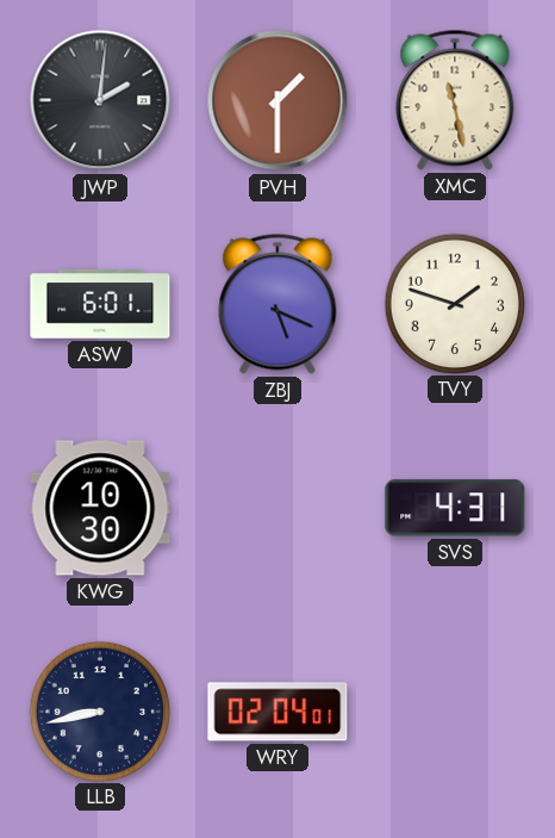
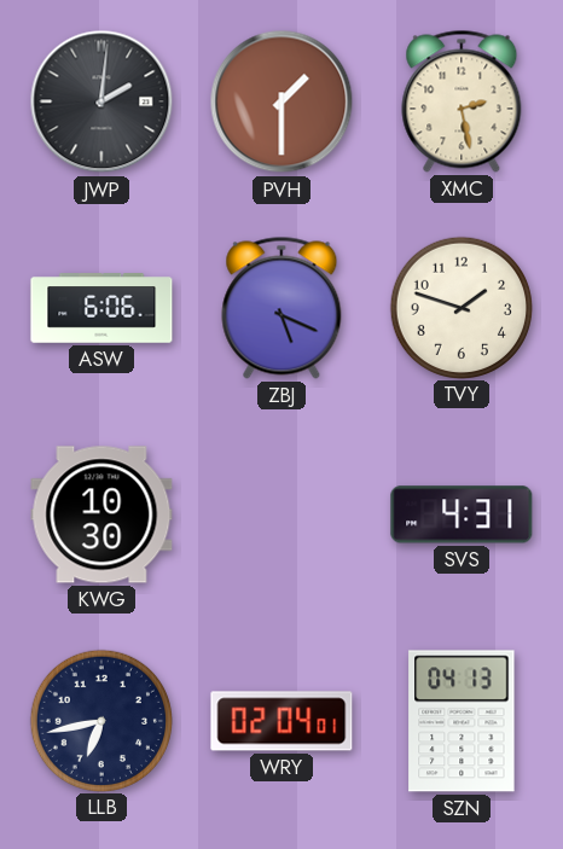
XMC: 11:28 -> 2:28
ASW: 6:01 -> 6:06
LLB: 8:43 -> 6:43
SZN: none -> 04:13
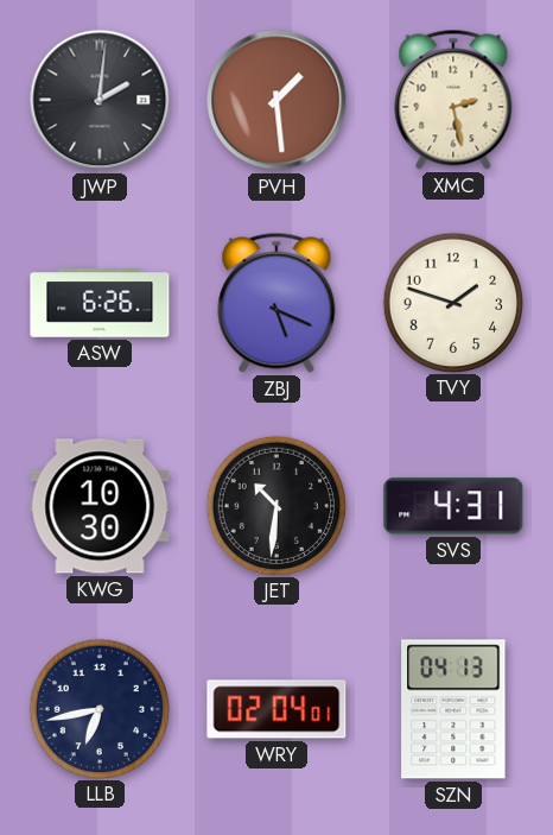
PVH: 1:30 -> 1:29
ASW: 6:06 -> 6:26
JET: none -> 10:31
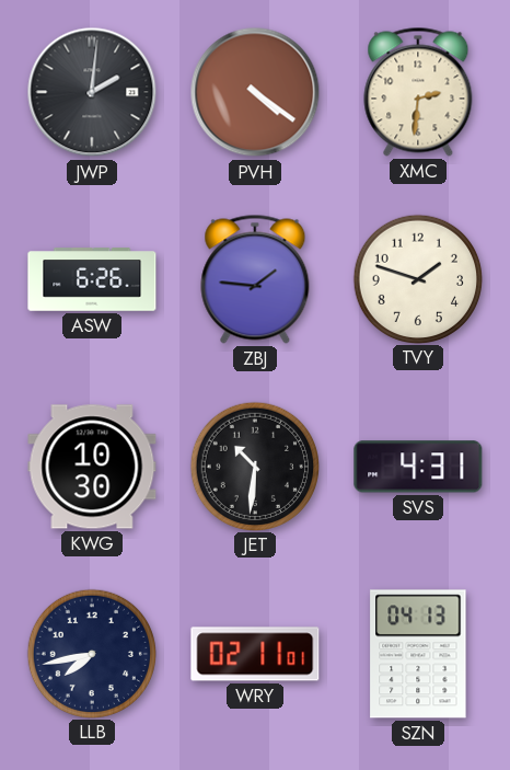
PVH: 1:29 -> 4:21
XMC: 2:28 -> 2:31
ZBJ: 5:19 -> 1:46
LLB: 6:43 -> 7:43
WRY: 02:04 -> 02:11
